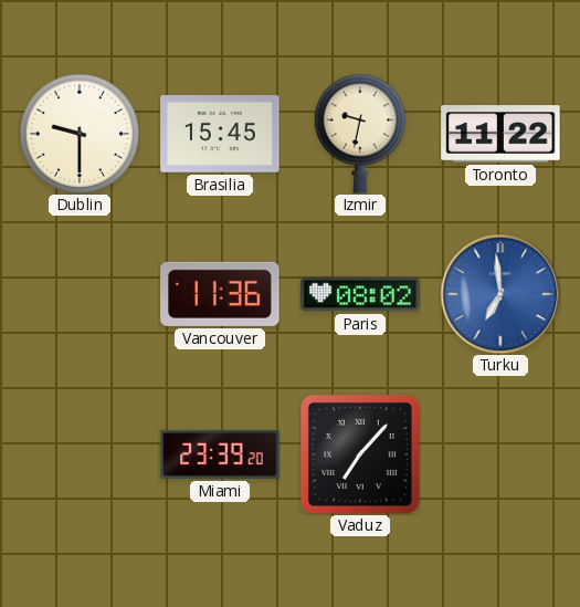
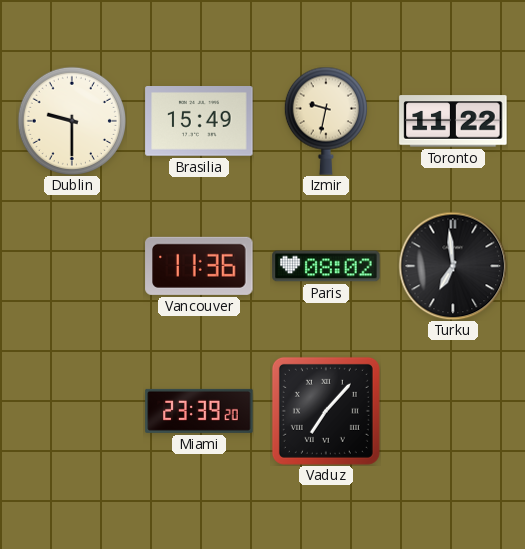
Brasilia: 15:45 -> 15:49
Turku dial: blue -> black
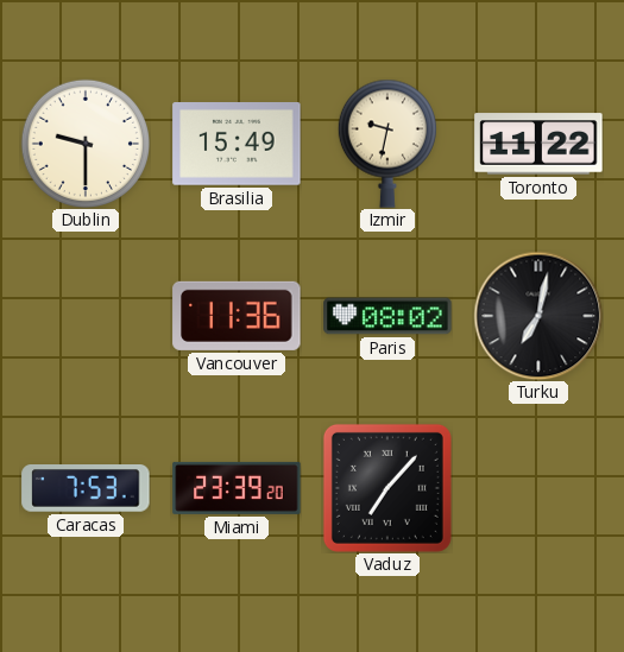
Turku: 6:59 -> 7:02
Caracas: none -> 7:53
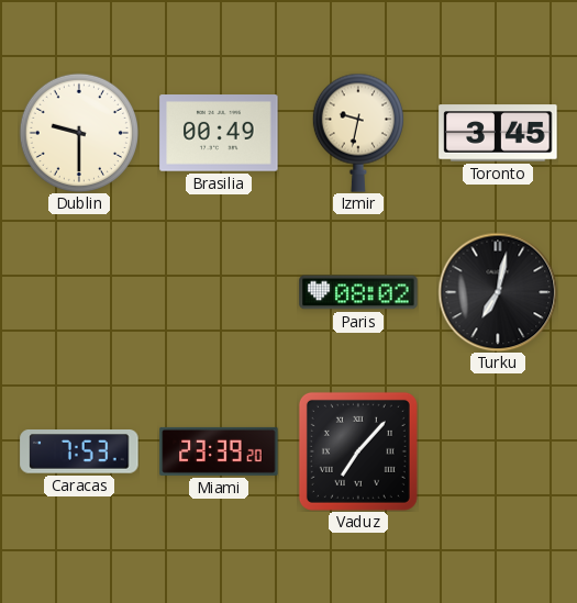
Brasilia: 15:49 -> 00:49
Toronto: 11:22 -> 3:45
Vancouver: 11:36 -> none
